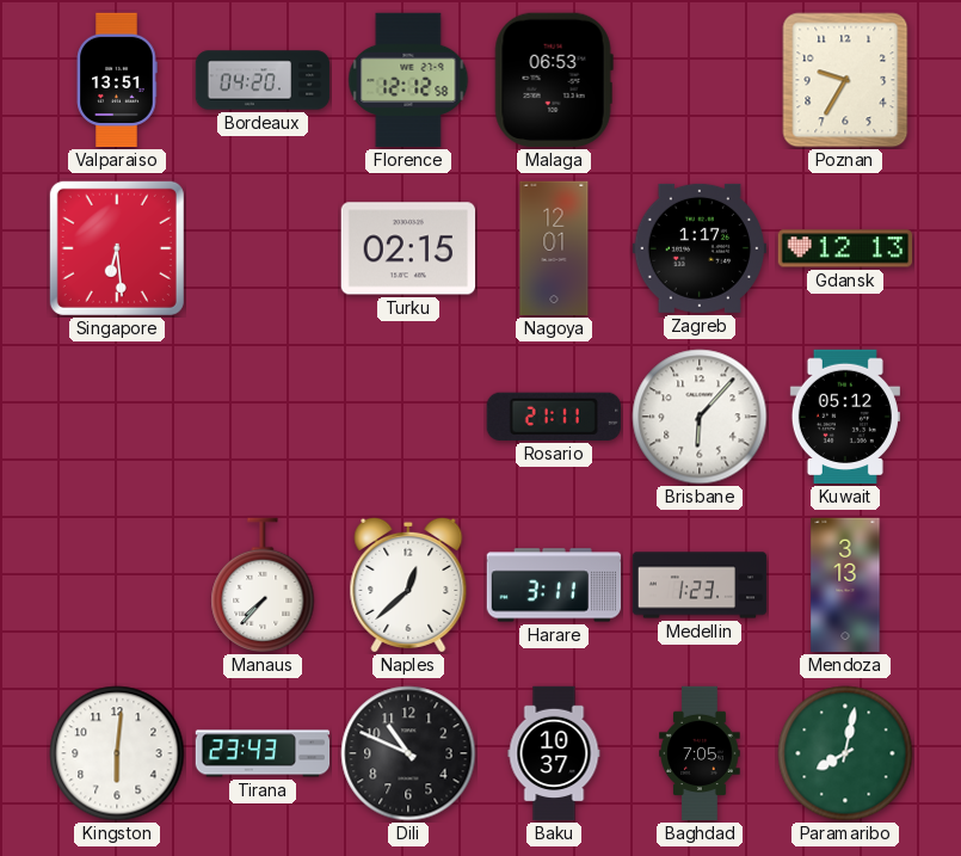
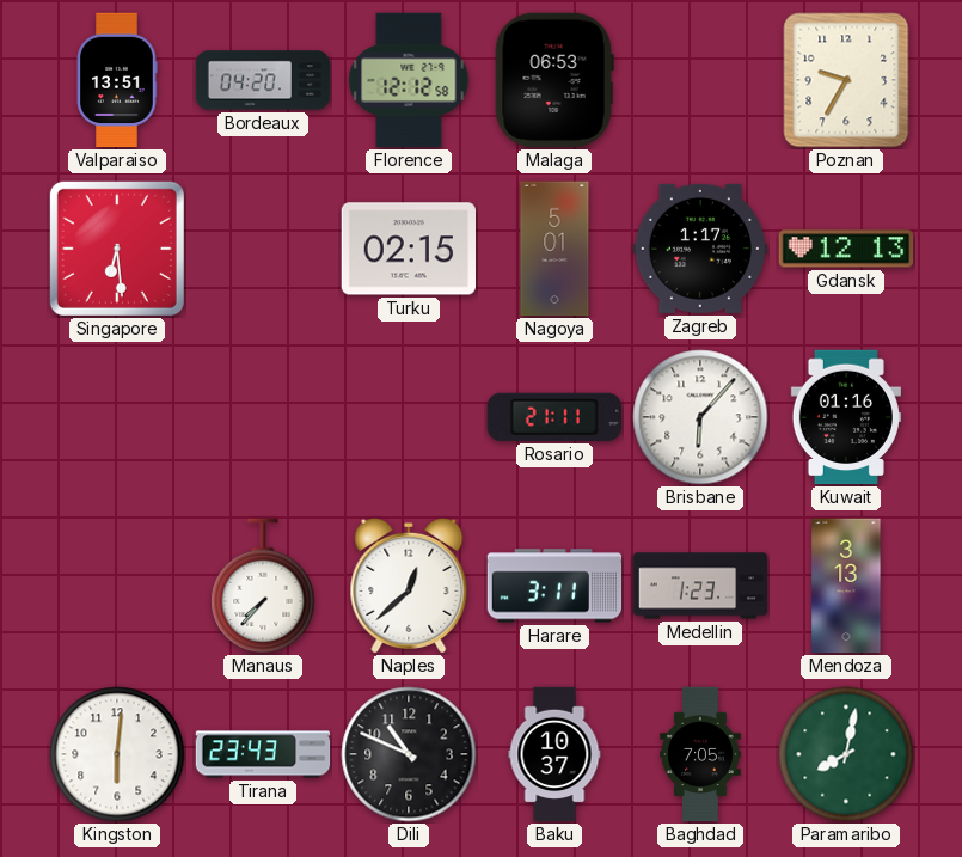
Nagoya: 12:01 -> 5:01
Kuwait: 05:12 -> 01:16
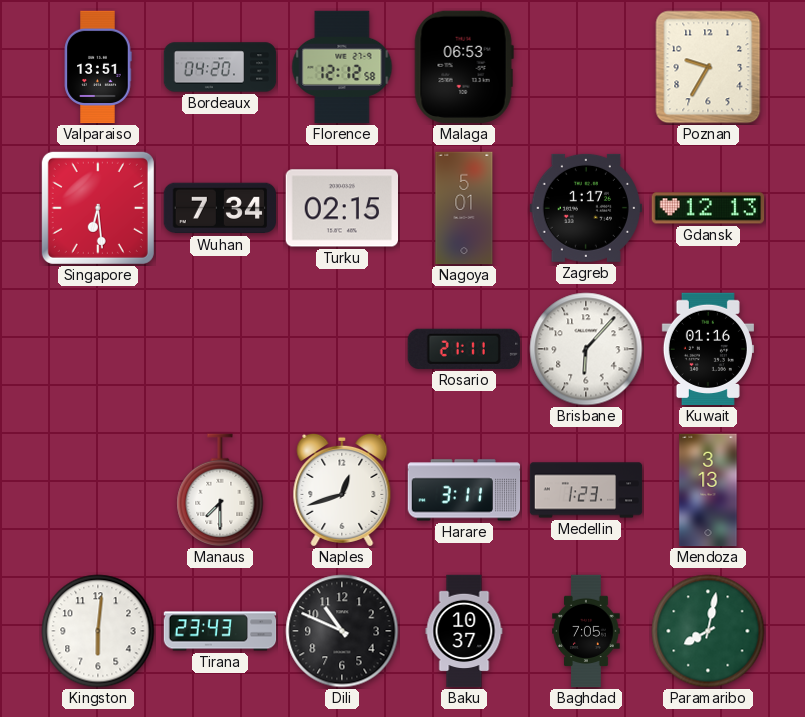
Wuhan: none -> 7:34
Manaus: 7:37 -> 7:30
Naples: 12:38 -> 12:42
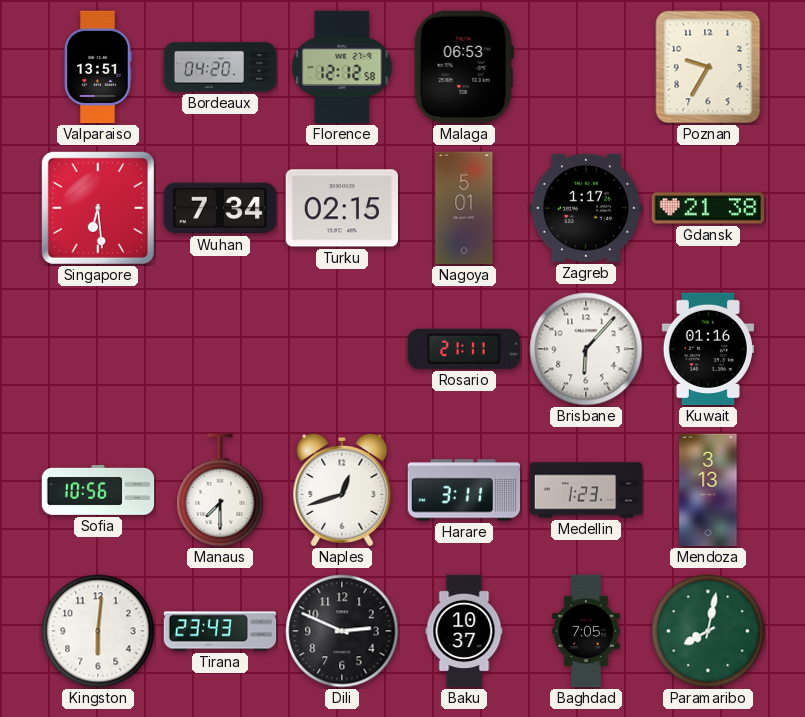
Gdansk: 12:13 -> 21:38
Sofia: none -> 10:56
Dili: 10:49 -> 2:49
